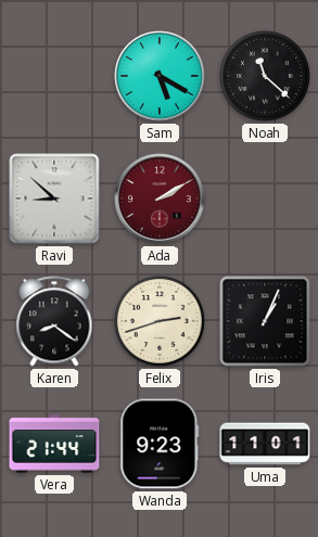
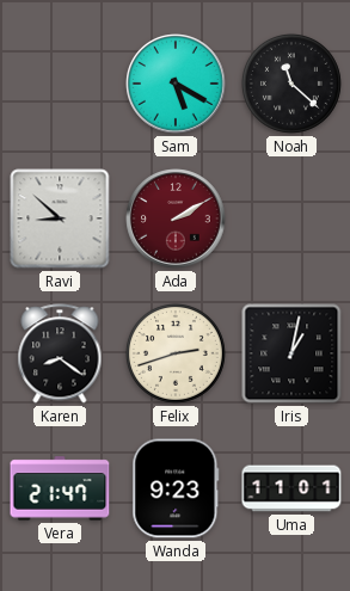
Iris: 1:04 -> 1:02
Vera: 21:44 -> 21:47
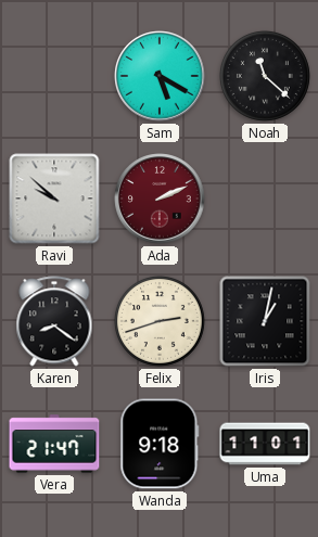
Ravi: 8:52 -> 9:52
Ada: 2:10 -> 2:11
Wanda: 9:23 -> 9:18
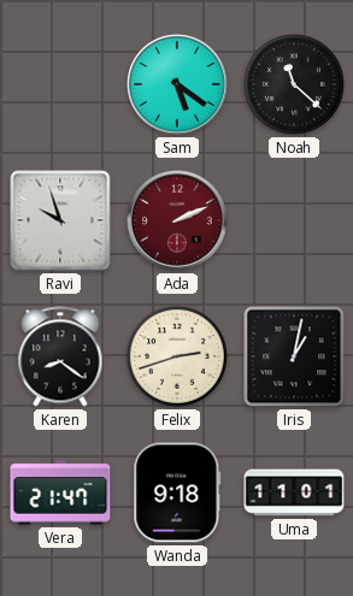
Sam: 5:20 -> 5:21
Ravi: 9:52 -> 9:57
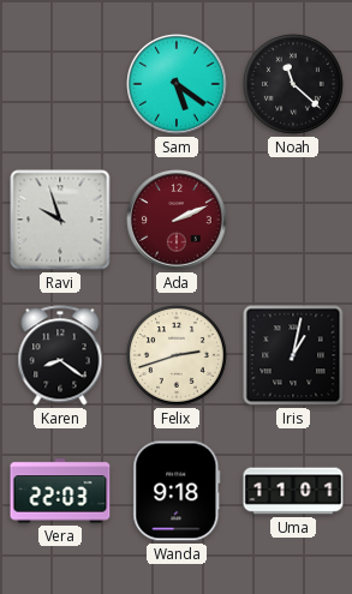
Vera: 21:47 -> 22:03
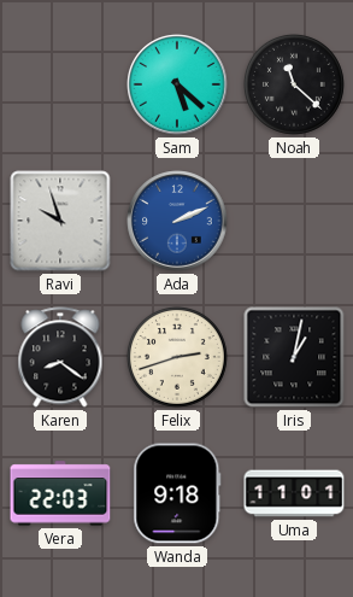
Sam: 5:21 -> 5:22
Ada dial: burgundy -> blue
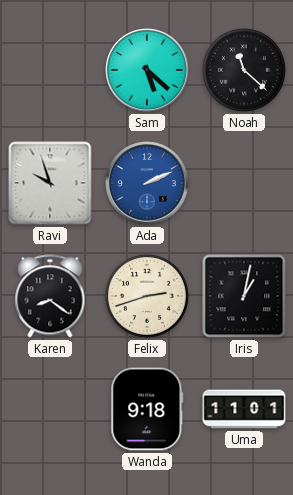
Vera: 22:03 -> none
